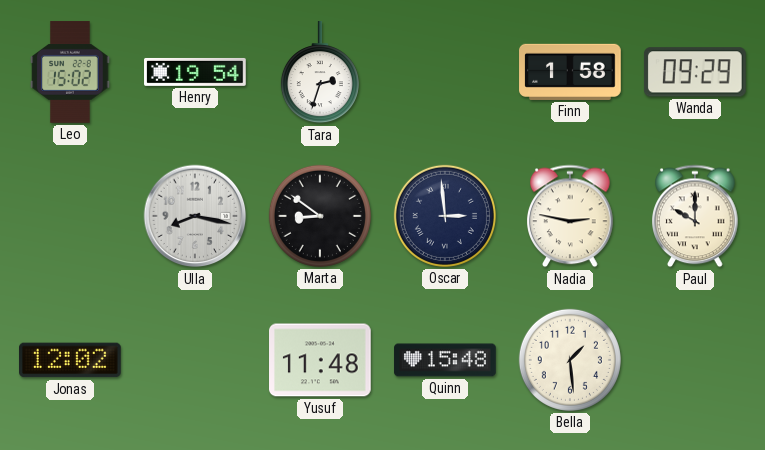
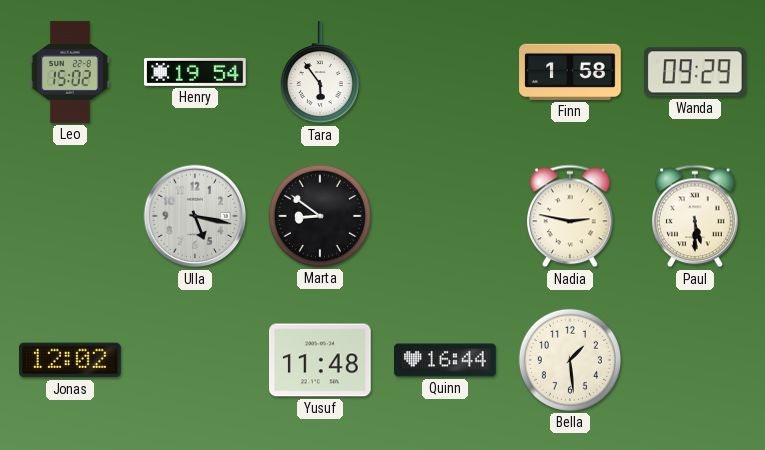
Tara: 2:33 -> 5:54
Ulla: 8:17 -> 5:17
Oscar: 2:59 -> none
Paul: 10:00 -> 5:30
Quinn: 15:48 -> 16:44
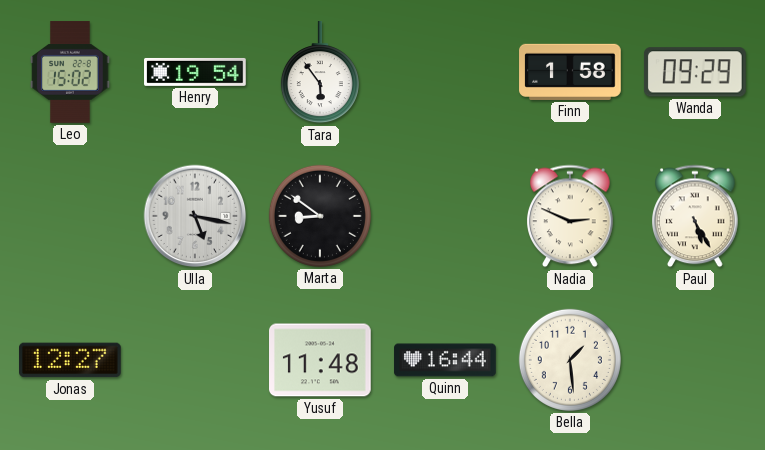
Nadia: 2:47 -> 2:49
Paul: 5:30 -> 5:25
Jonas: 12:02 -> 12:27
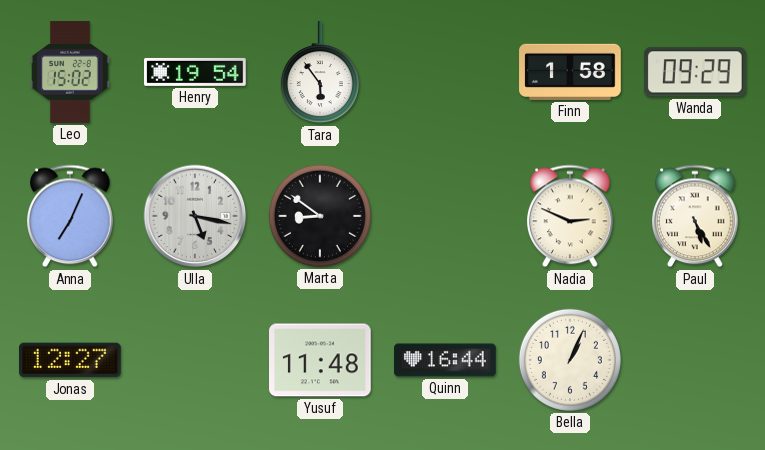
Anna: none -> 7:04
Bella: 1:29 -> 1:04
